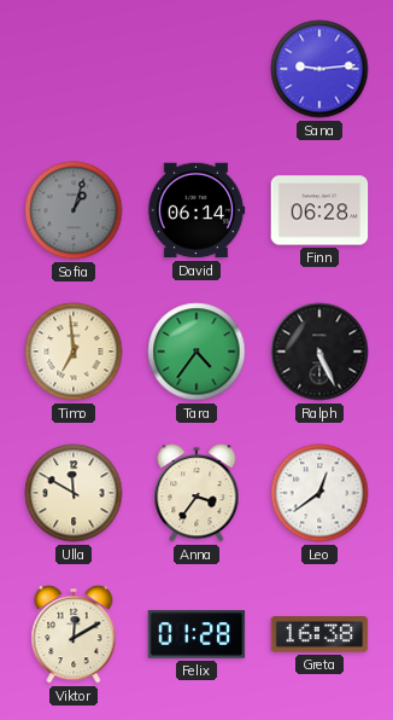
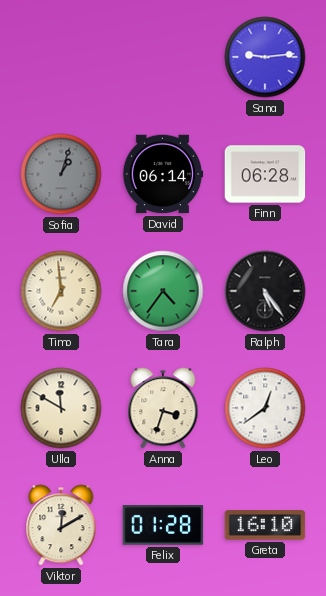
Ralph: 5:26 -> 5:24
Anna: 3:36 -> 3:33
Greta: 16:38 -> 16:10
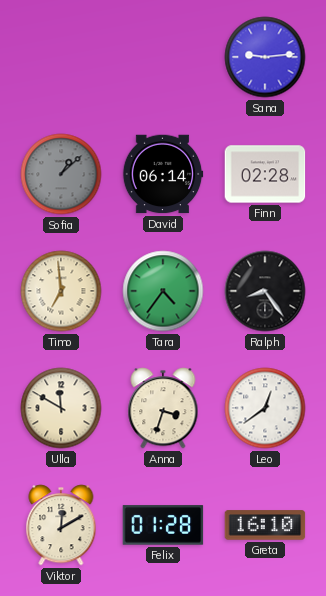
Sofia: 1:03 -> 1:08
Finn: 06:28 -> 02:28
Ralph: 5:24 -> 8:24
